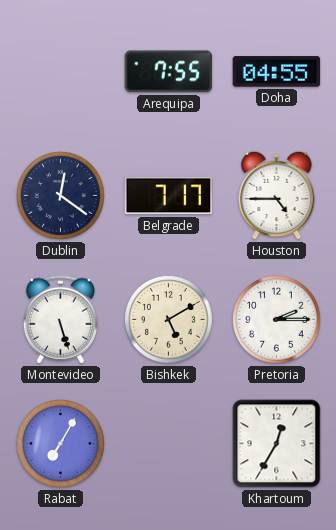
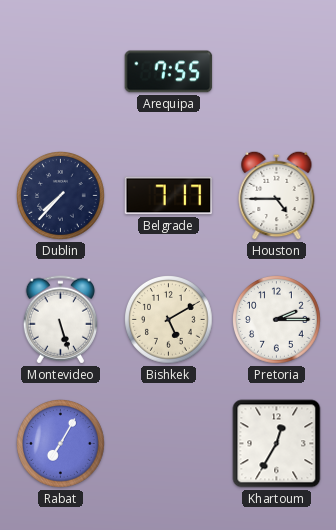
Doha: 04:55 -> none
Dublin: 12:21 -> 7:37
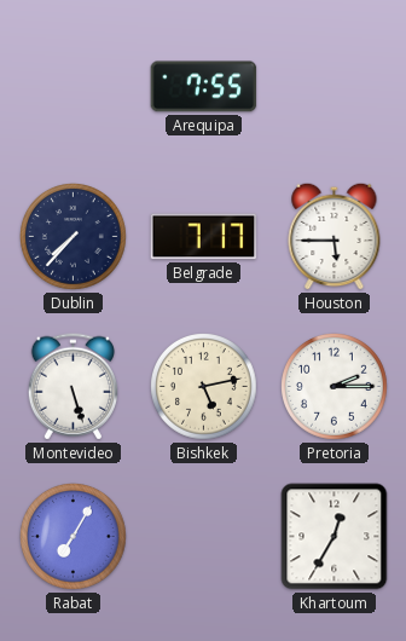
Houston: 4:45 -> 5:45
Bishkek: 5:10 -> 5:13
